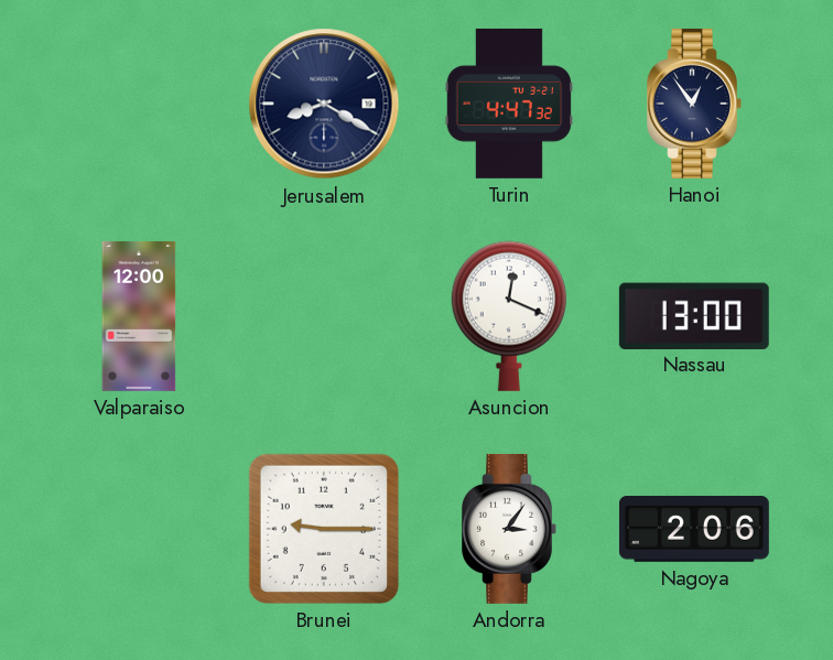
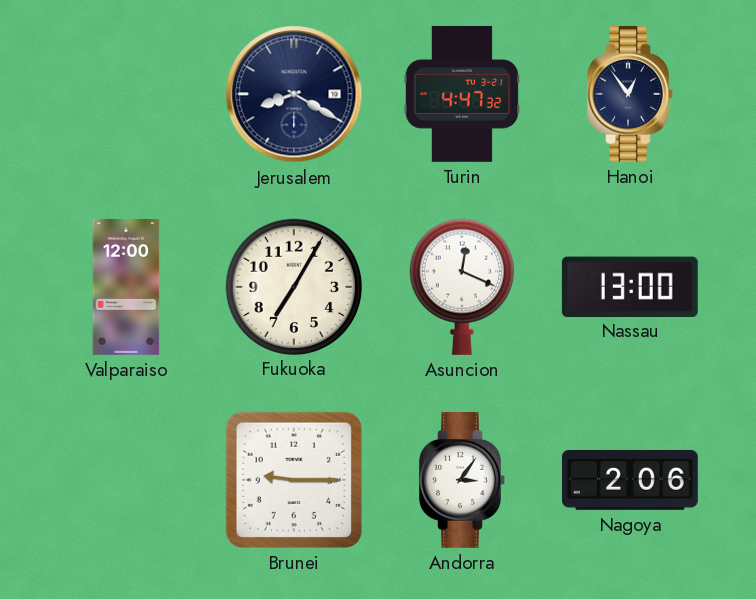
Fukuoka: none -> 7:05
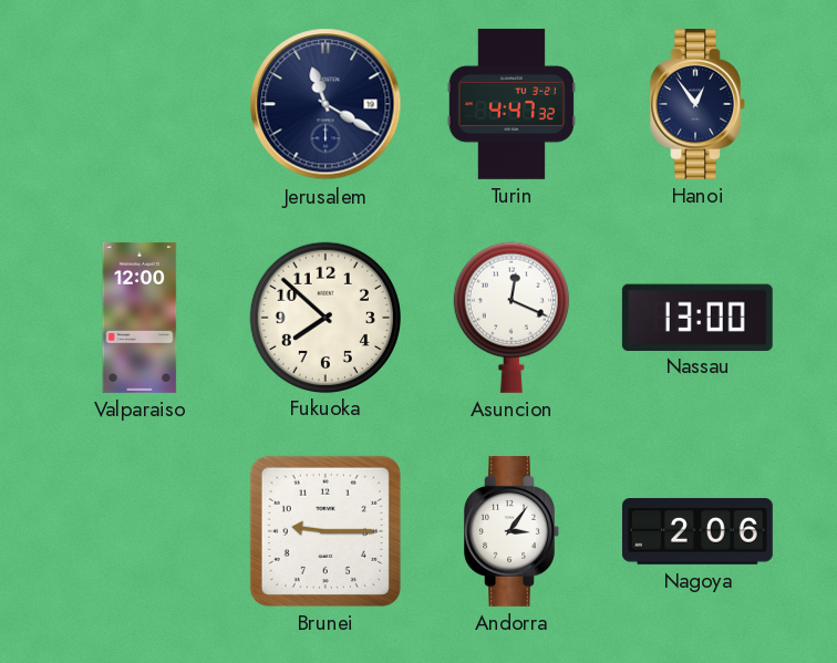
Jerusalem: 8:20 -> 11:20
Fukuoka: 7:05 -> 7:52
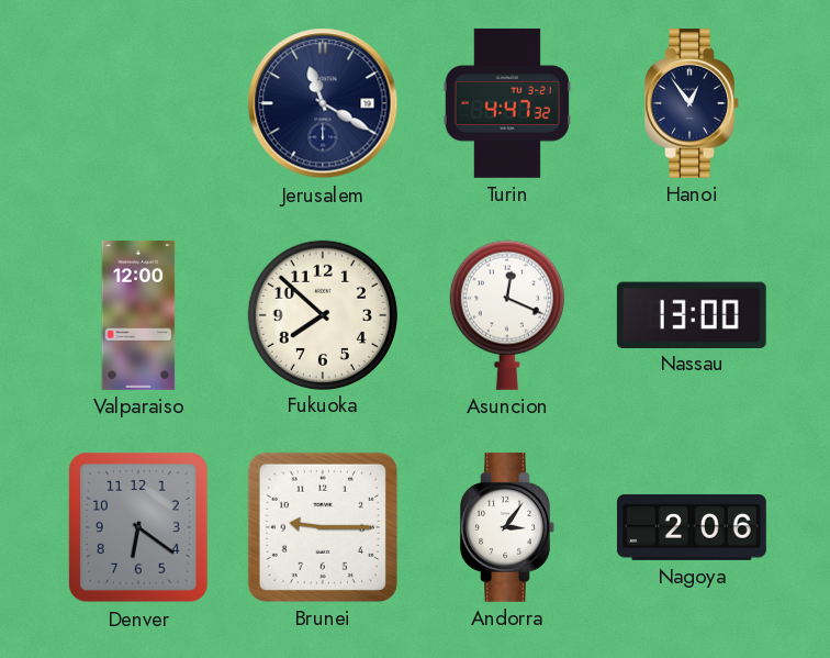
Denver: none -> 6:21
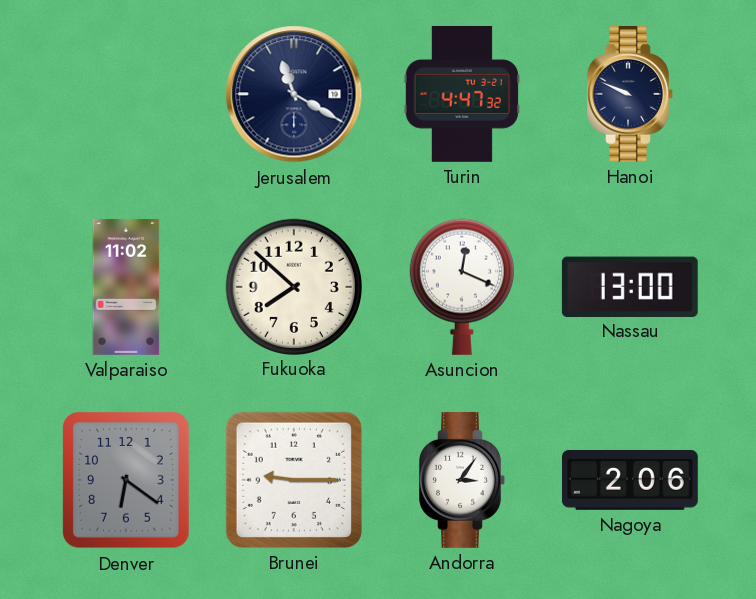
Hanoi: 12:54 -> 9:49
Valparaiso: 12:00 -> 11:02
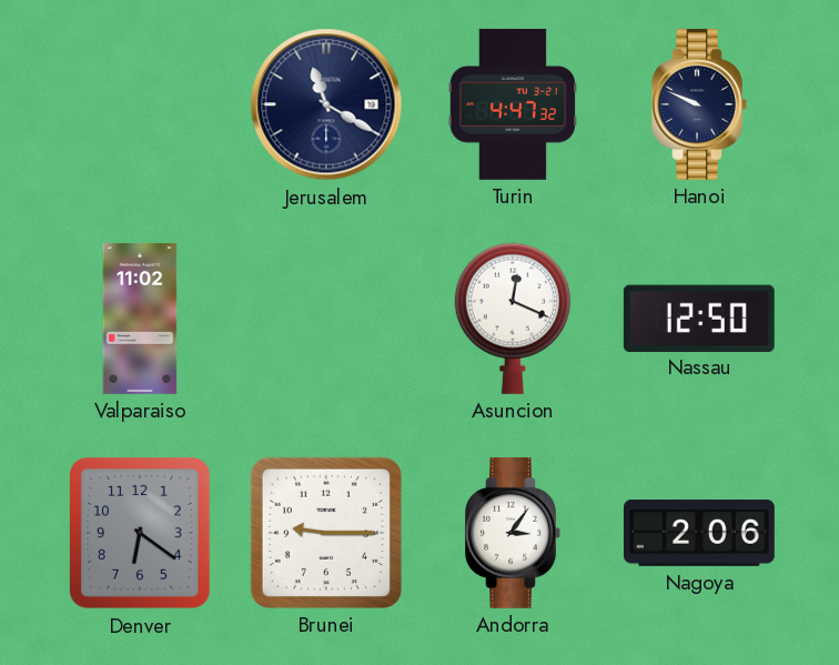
Fukuoka: 7:52 -> none
Nassau: 13:00 -> 12:50
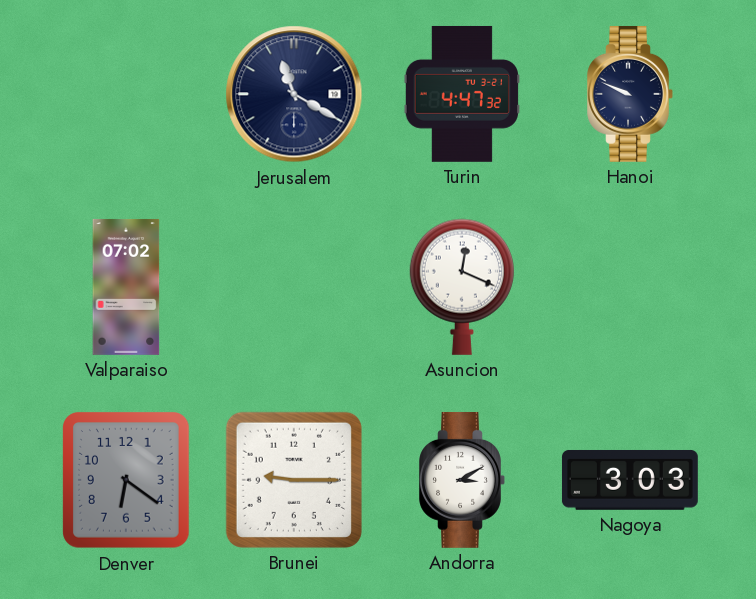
Valparaiso: 11:02 -> 07:02
Nassau: 12:50 -> none
Andorra: 3:06 -> 3:10
Nagoya: 2:06 -> 3:03
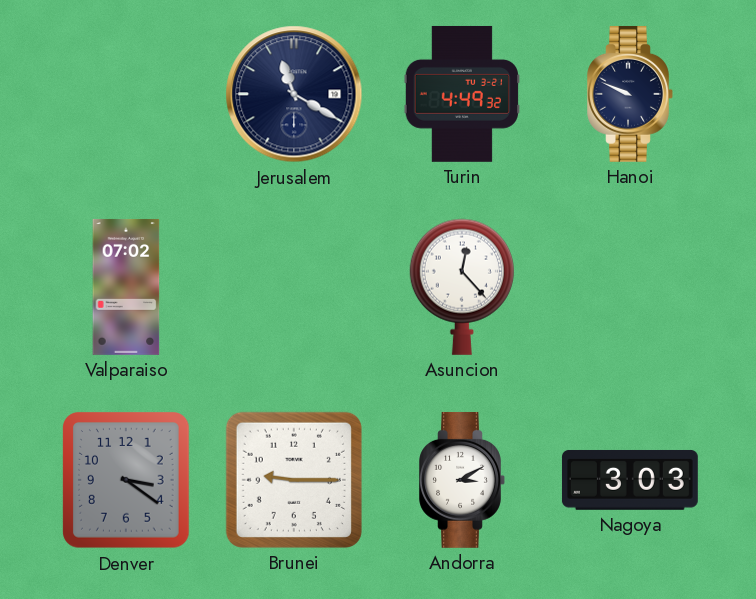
Turin: 4:47 -> 4:49
Asuncion: 12:19 -> 12:23
Denver: 6:21 -> 3:21
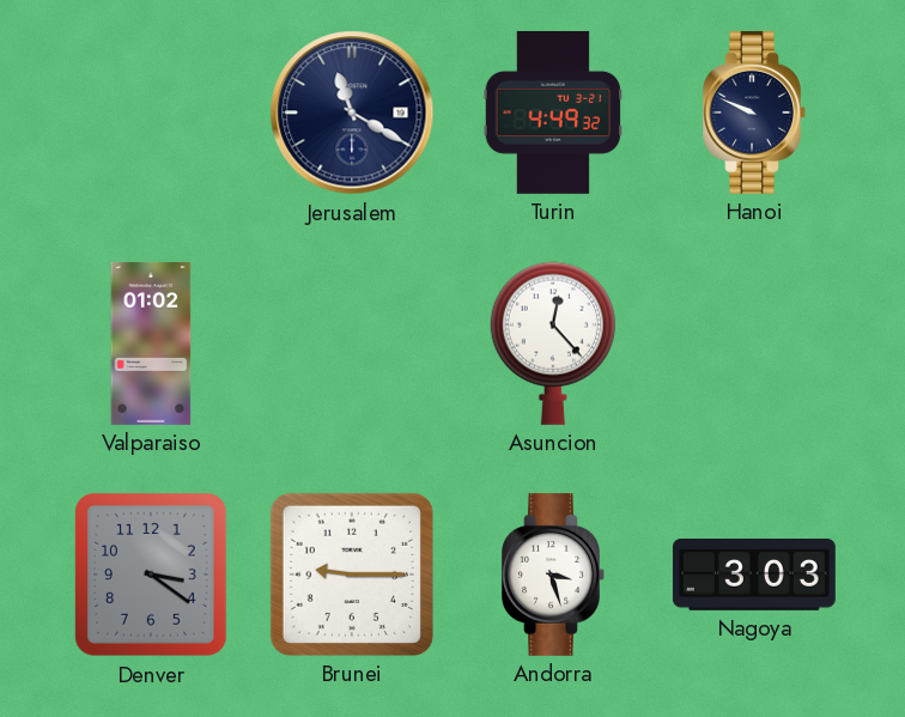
Valparaiso: 07:02 -> 01:02
Andorra: 3:10 -> 3:27
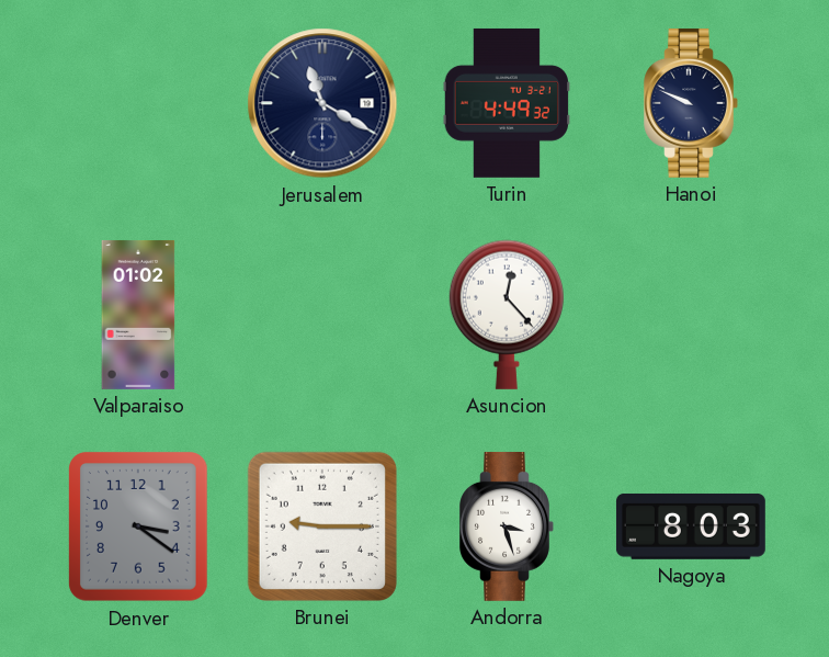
Nagoya: 3:03 -> 8:03
